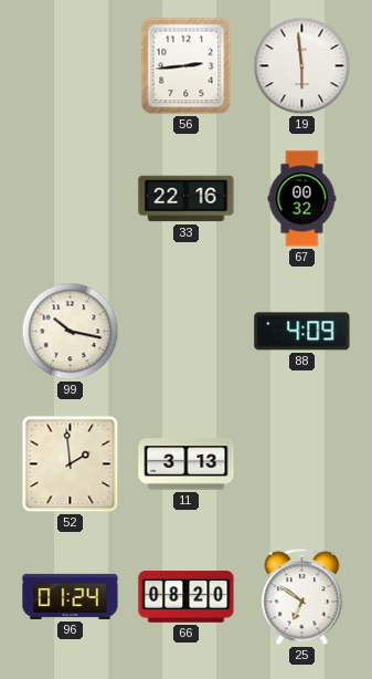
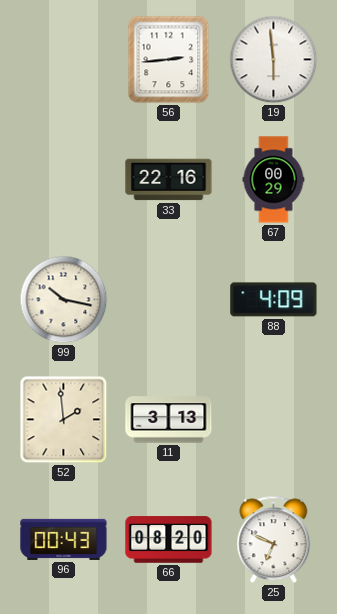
67: 00:32 -> 00:29
96: 01:24 -> 00:43
25: 6:51 -> 6:49
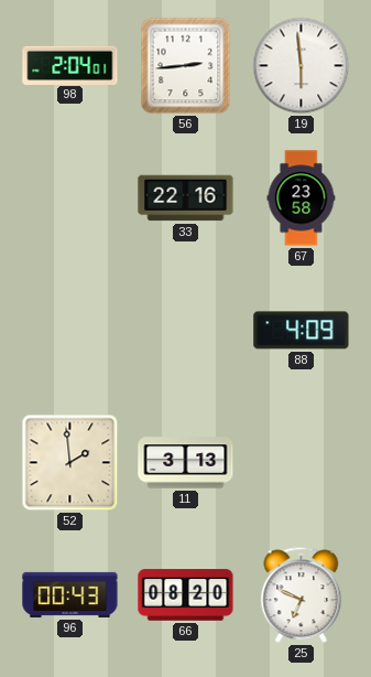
98: none -> 2:04
67: 00:29 -> 23:58
99: 10:17 -> none
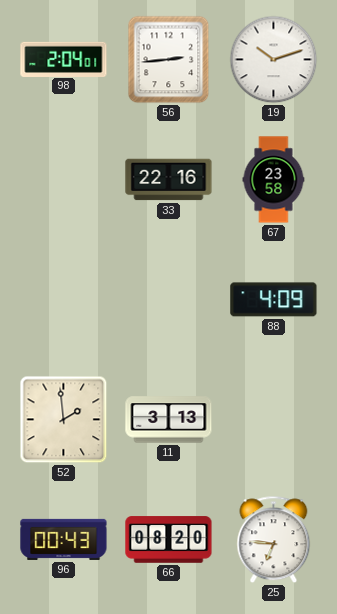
19: 5:59 -> 10:12
25: 6:49 -> 6:46
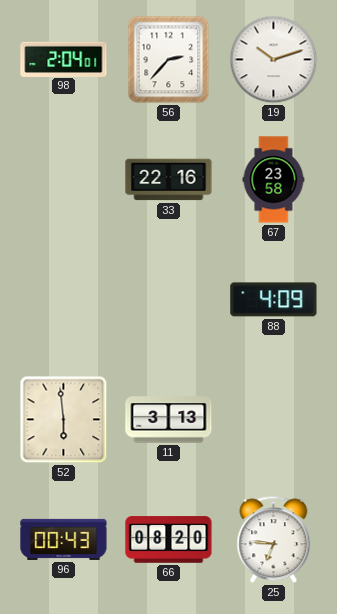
56: 2:44 -> 2:37
52: 1:59 -> 5:59
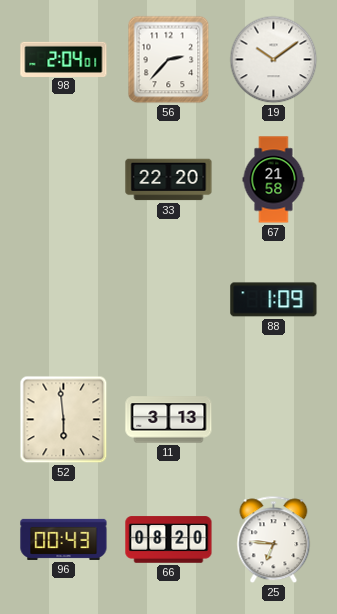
19: 10:12 -> 10:09
33: 22:16 -> 22:20
67: 23:58 -> 21:58
88: 4:09 -> 1:09
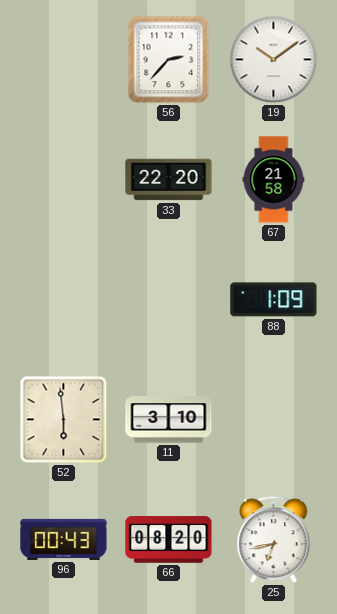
98: 2:04 -> none
11: 3:13 -> 3:10
25: 6:46 -> 6:43
